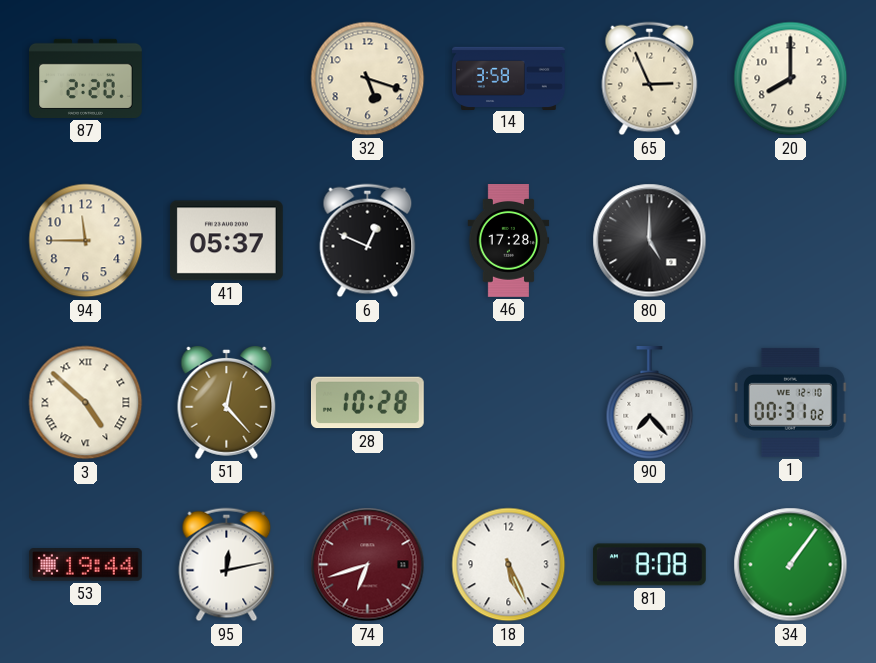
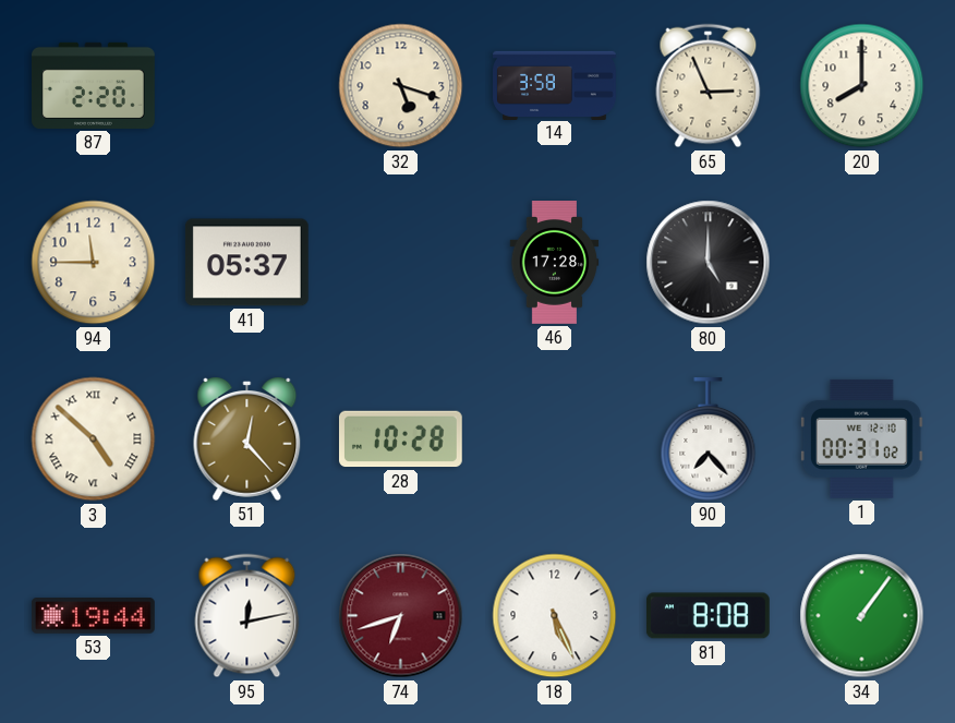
6: 12:49 -> none
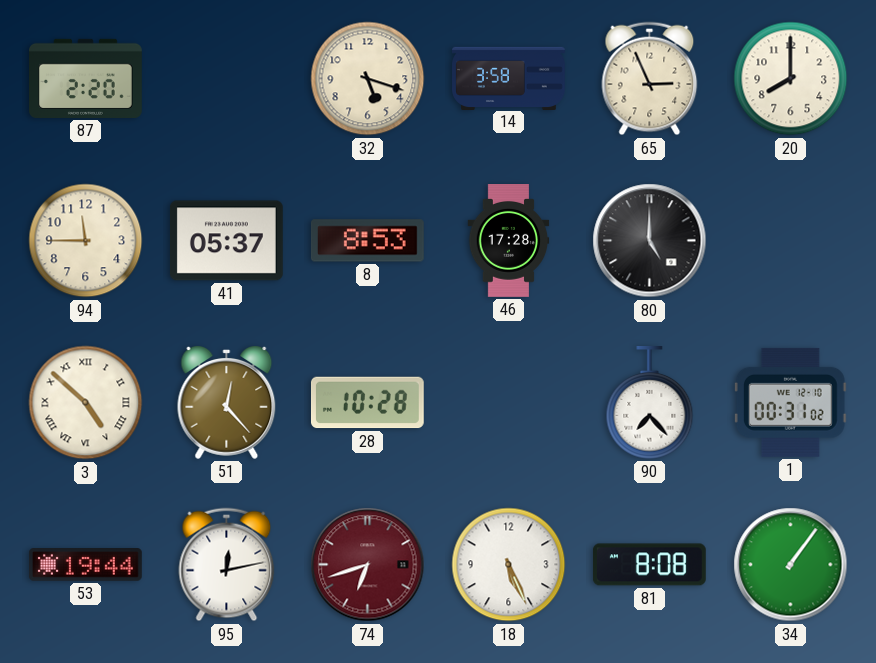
8: none -> 8:53
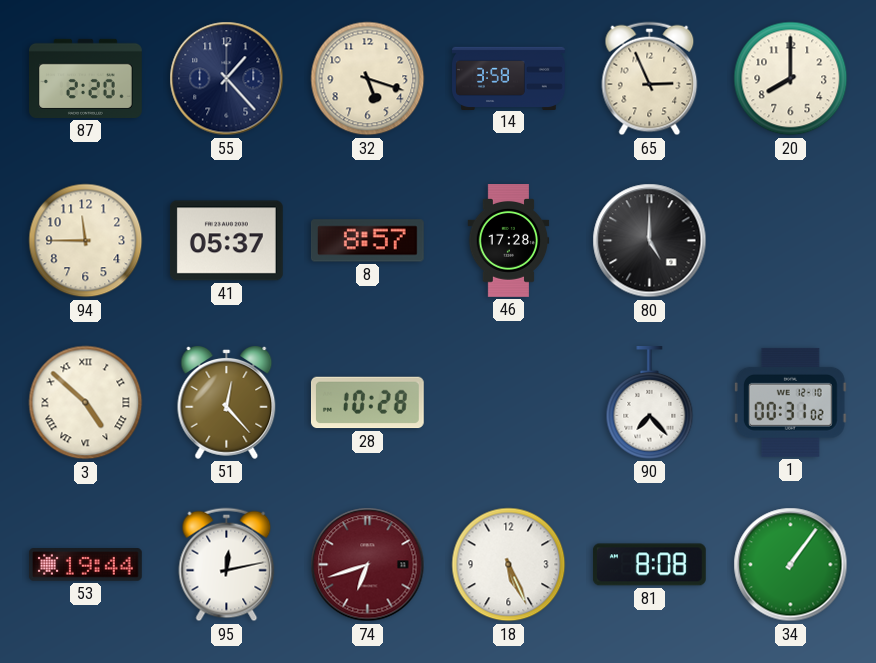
55: none -> 1:23
8: 8:53 -> 8:57
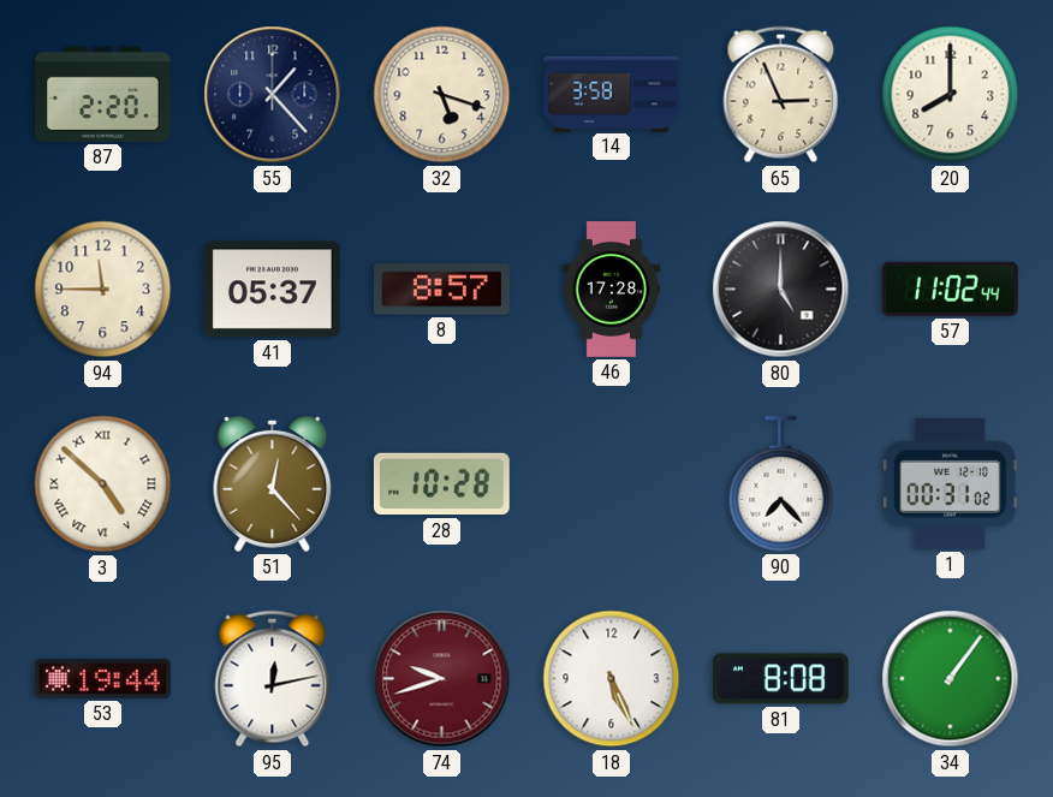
57: none -> 11:02
74: 6:42 -> 9:42
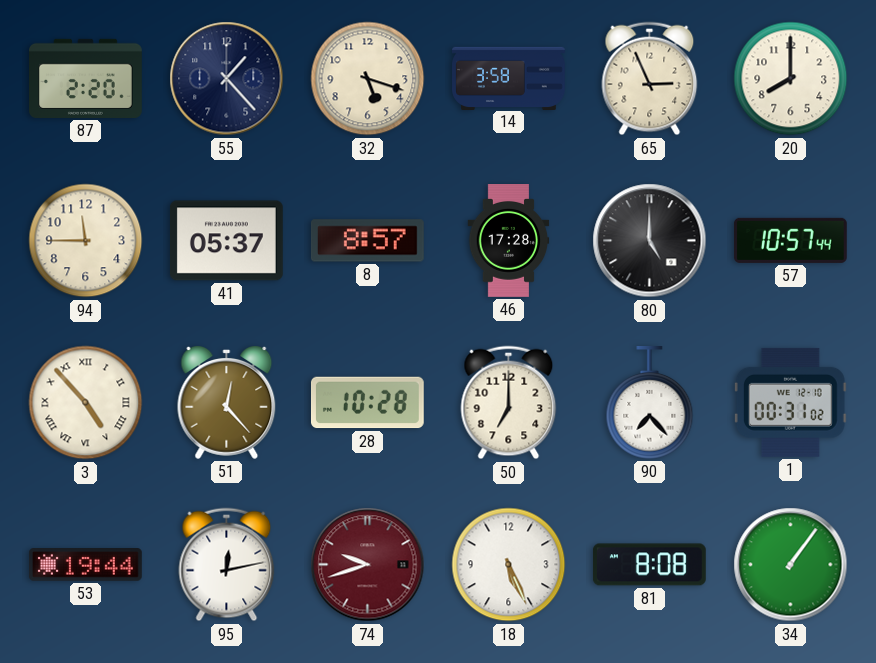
57: 11:02 -> 10:57
3: 4:52 -> 4:53
50: none -> 7:00
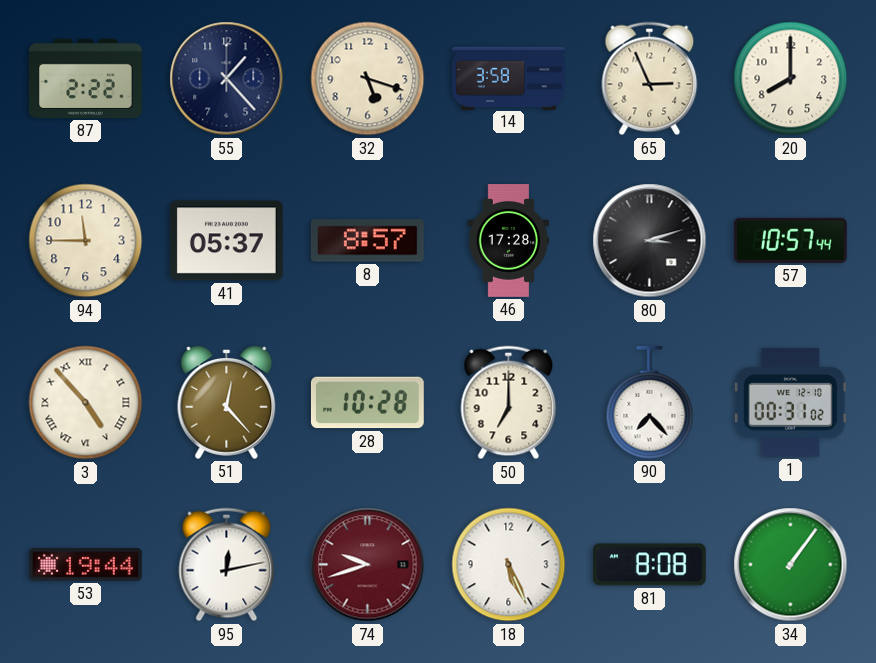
87: 2:20 -> 2:22
80: 5:00 -> 3:12
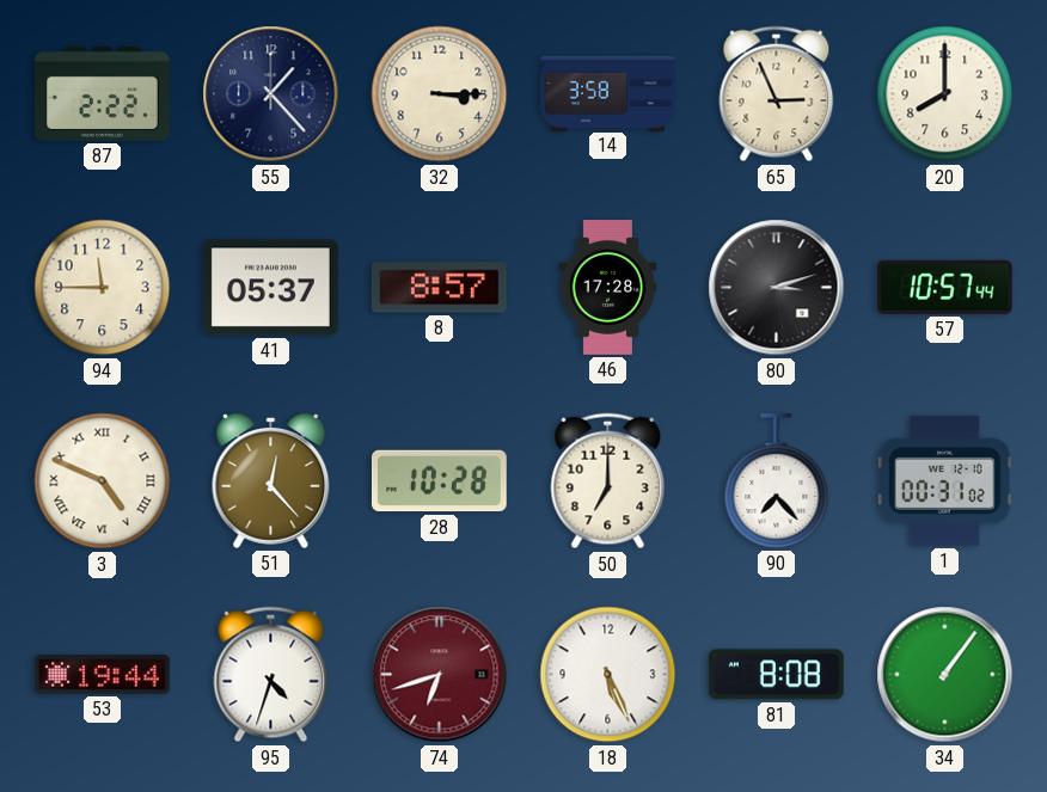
32: 5:18 -> 3:15
3: 4:53 -> 4:49
95: 12:13 -> 4:33
74: 9:42 -> 6:42
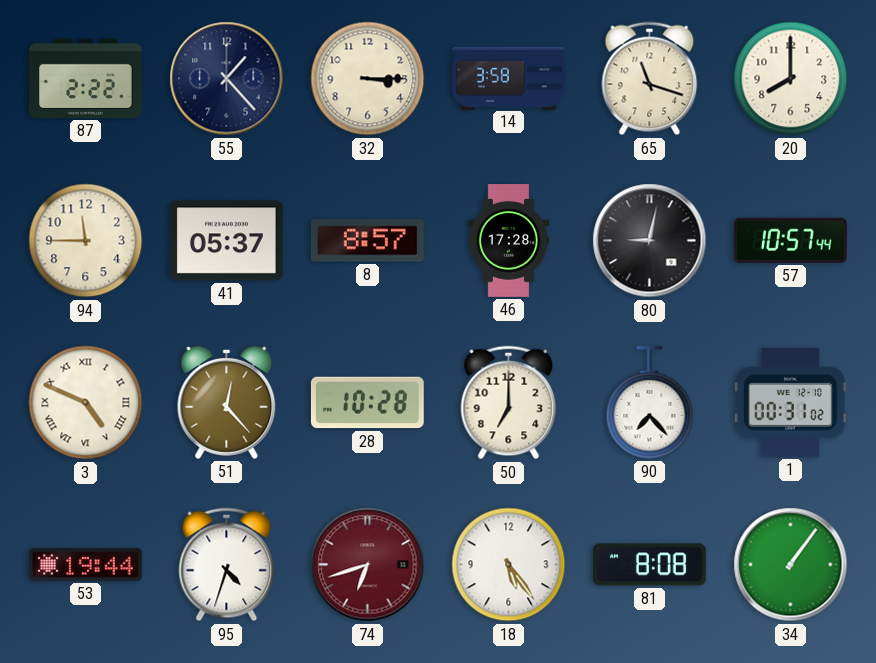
65: 2:56 -> 11:18
80: 3:12 -> 9:02
18: 5:26 -> 5:24
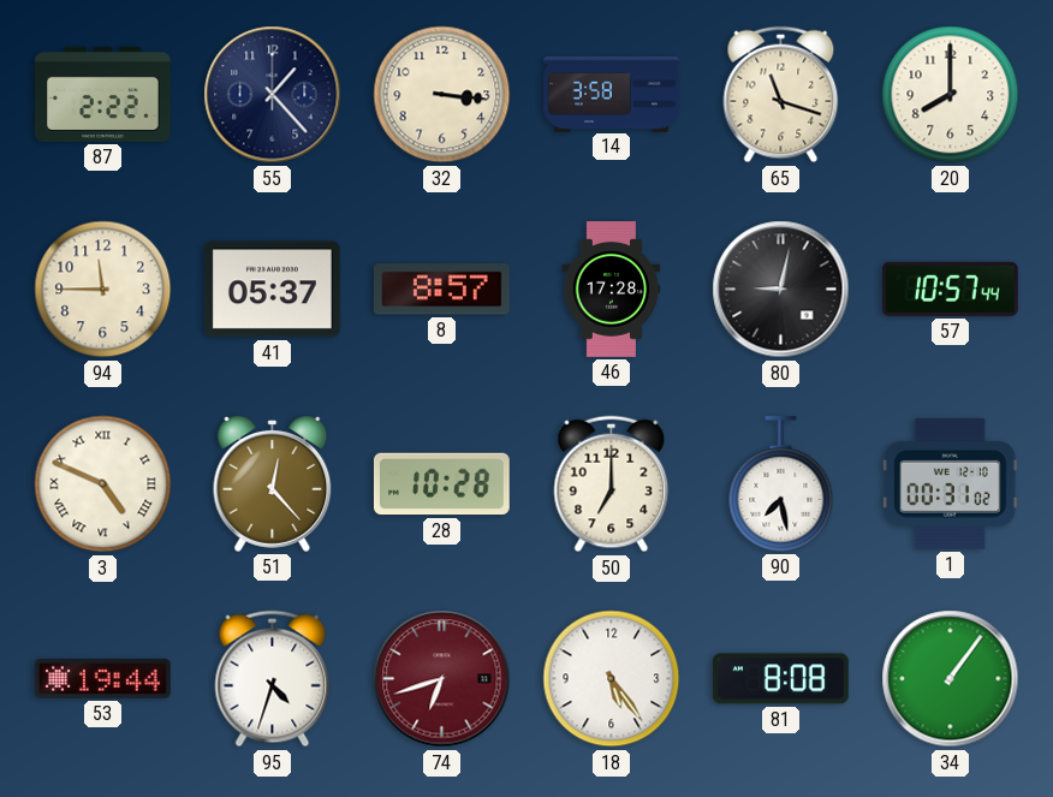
32: 3:15 -> 3:16
90: 7:23 -> 7:28
